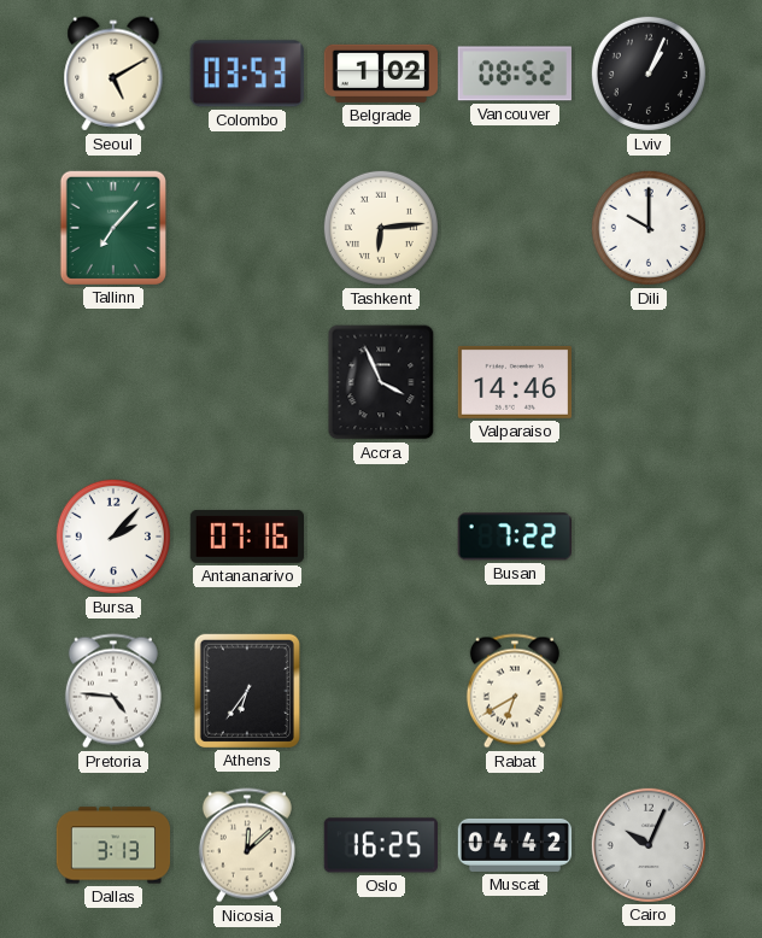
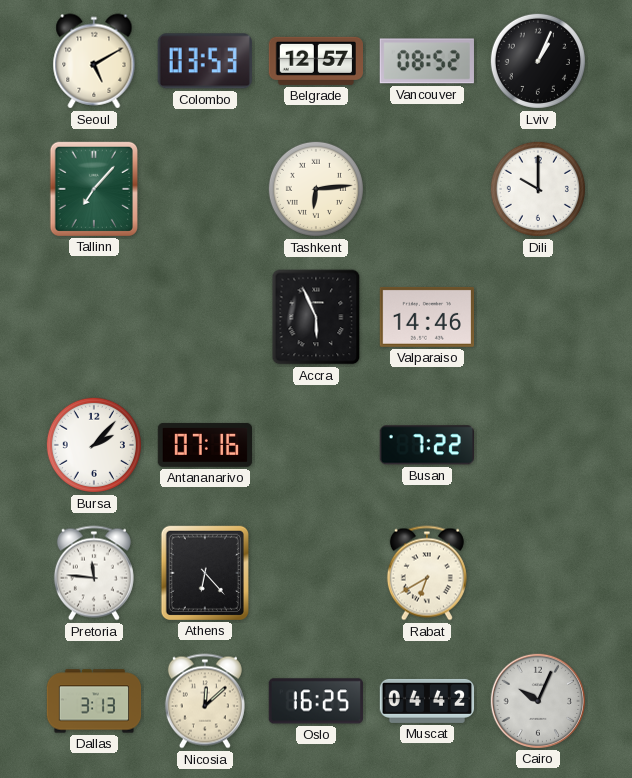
Belgrade: 1:02 -> 12:57
Accra: 3:56 -> 5:56
Pretoria: 4:46 -> 11:46
Athens: 6:36 -> 6:23
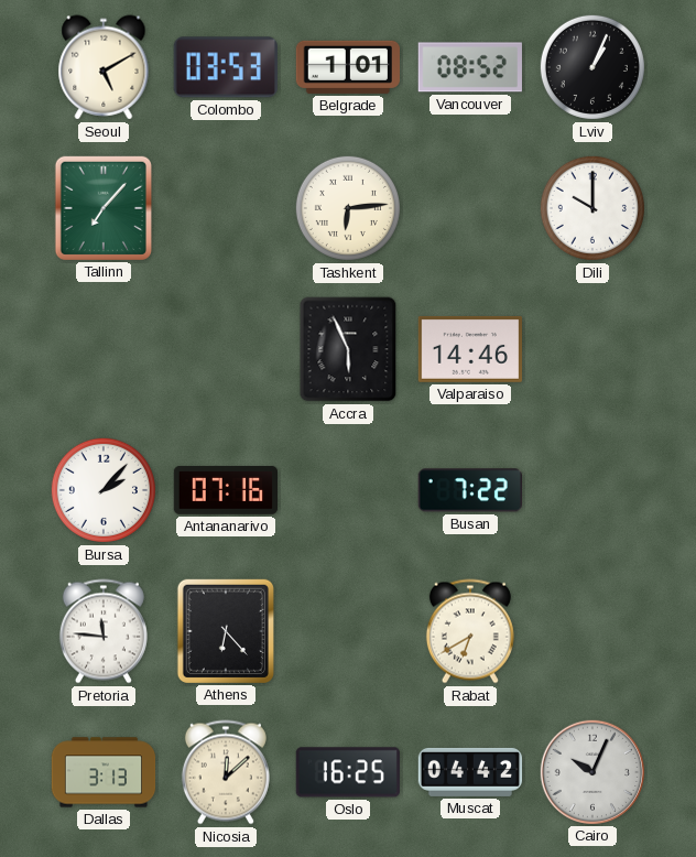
Belgrade: 12:57 -> 1:01
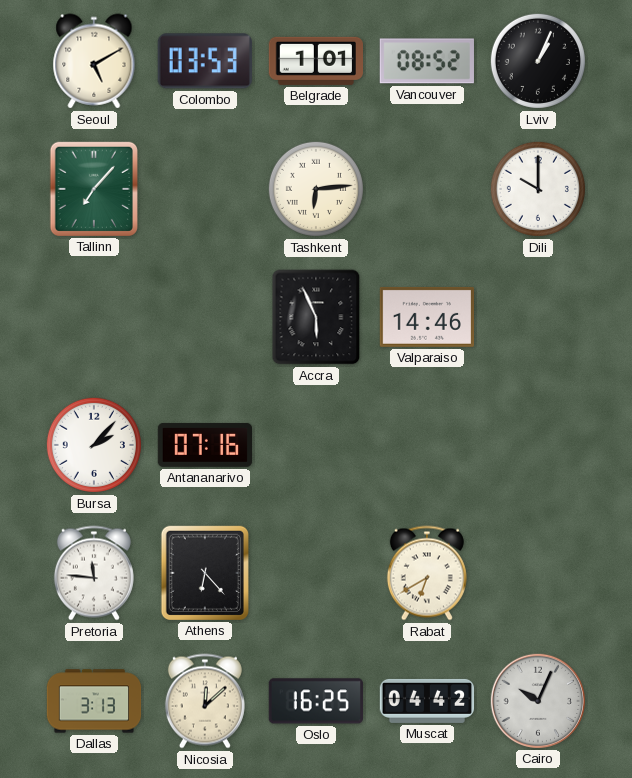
Busan: 7:22 -> none
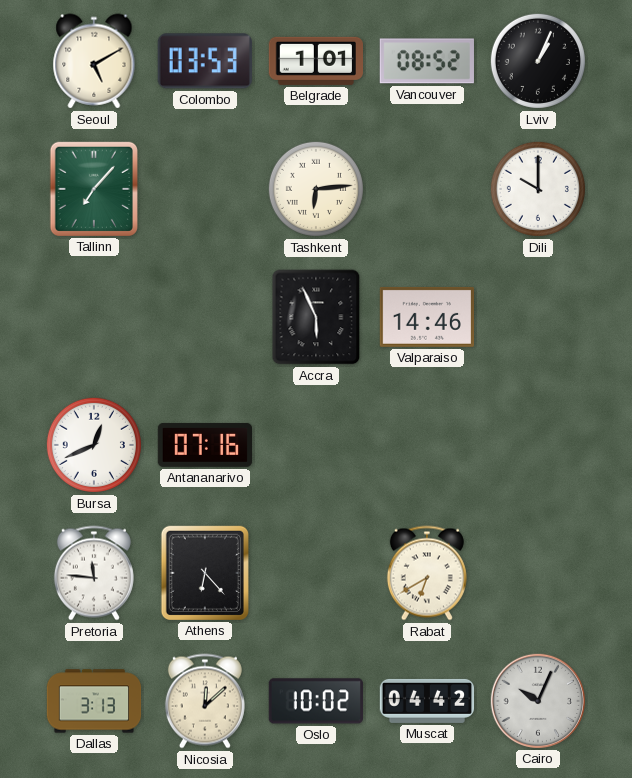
Bursa: 2:07 -> 12:41
Oslo: 16:25 -> 10:02
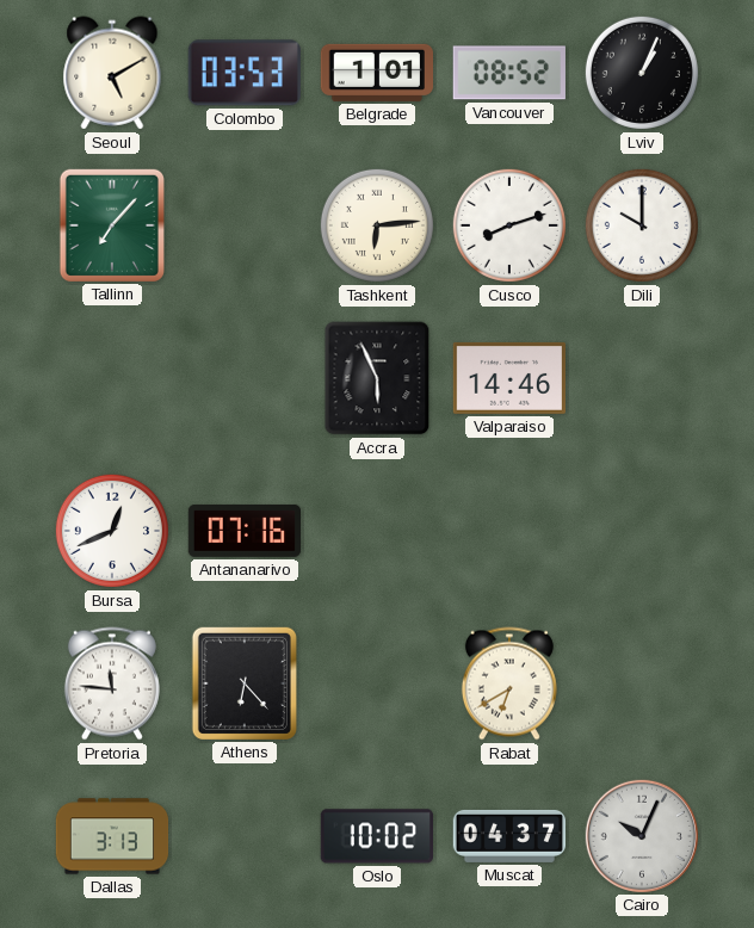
Cusco: none -> 8:12
Nicosia: 12:08 -> none
Muscat: 04:42 -> 04:37
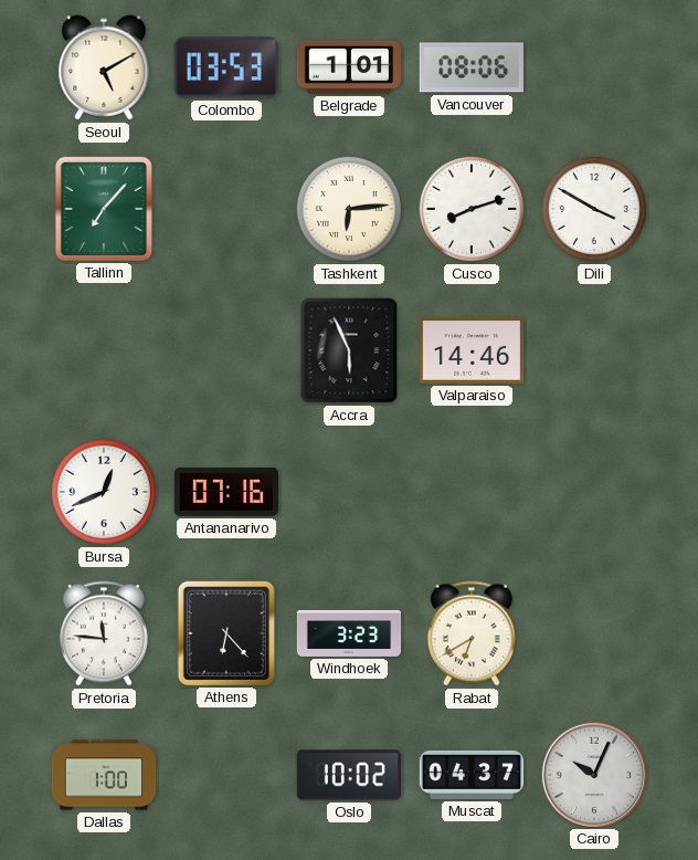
Vancouver: 08:52 -> 08:06
Lviv: 1:04 -> none
Dili: 10:00 -> 3:50
Windhoek: none -> 3:23
Dallas: 3:13 -> 1:00
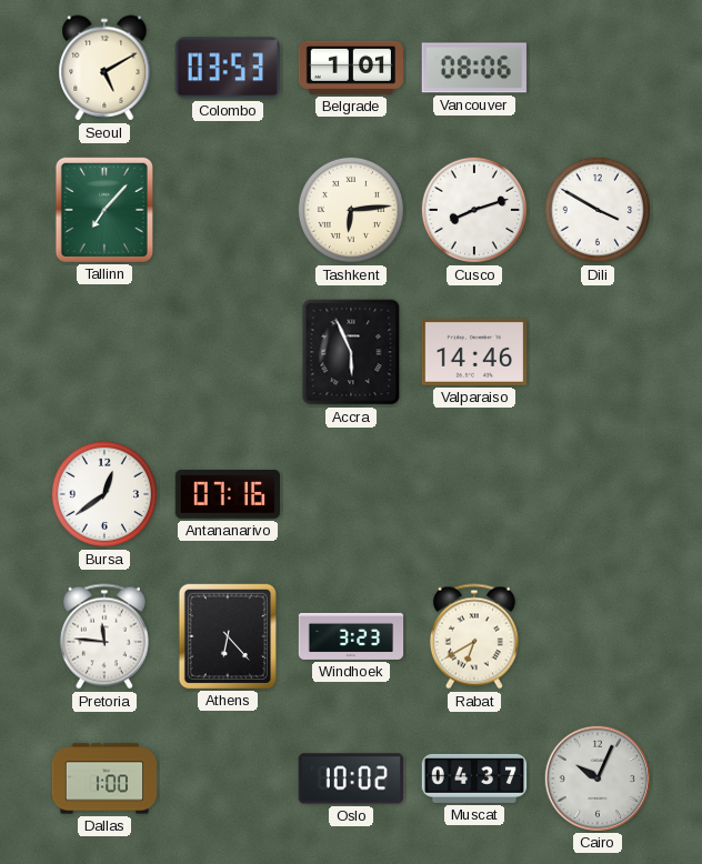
Bursa: 12:41 -> 12:39
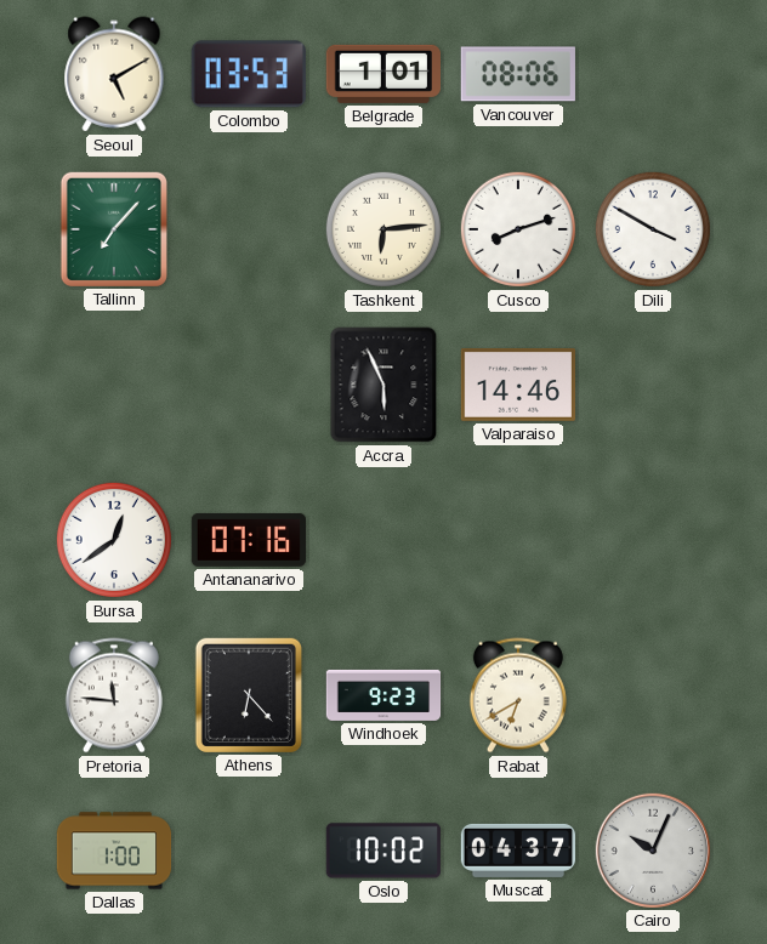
Windhoek: 3:23 -> 9:23
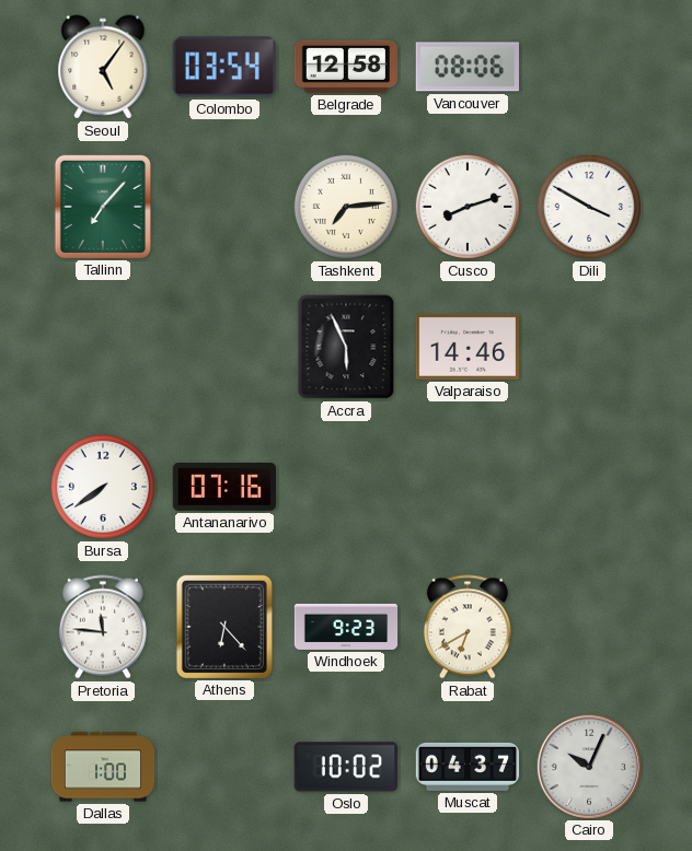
Seoul: 5:10 -> 5:06
Colombo: 03:53 -> 03:54
Belgrade: 1:01 -> 12:58
Tashkent: 6:14 -> 7:14
Bursa: 12:39 -> 7:39
